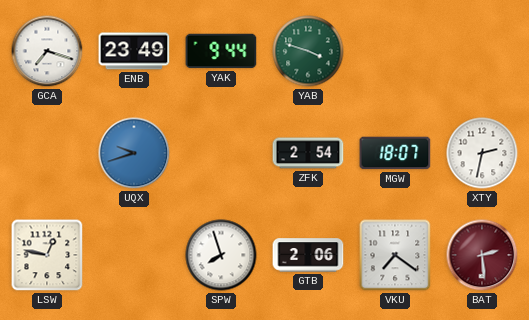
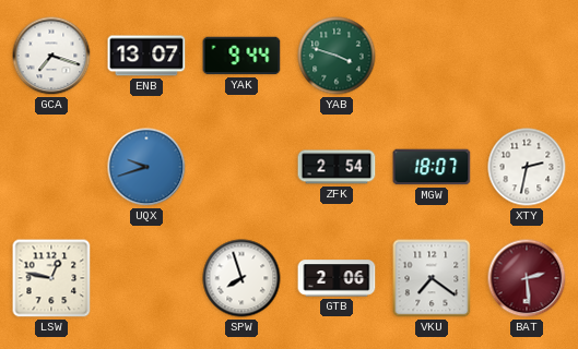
ENB: 23:49 -> 13:07
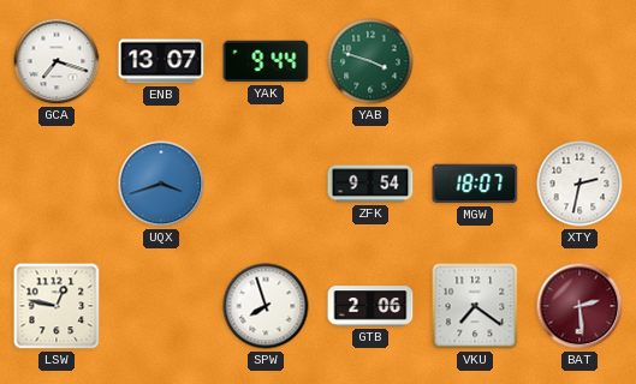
UQX: 9:42 -> 3:42
ZFK: 2:54 -> 9:54
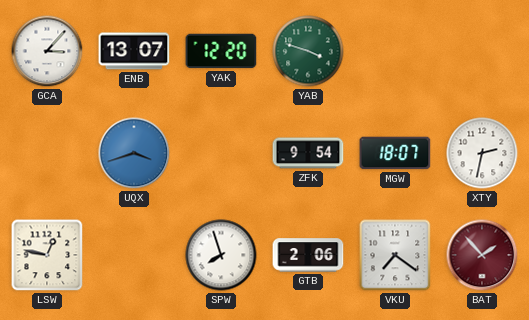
GCA: 7:18 -> 3:07
YAK: 9:44 -> 12:20
BAT: 2:29 -> 1:53
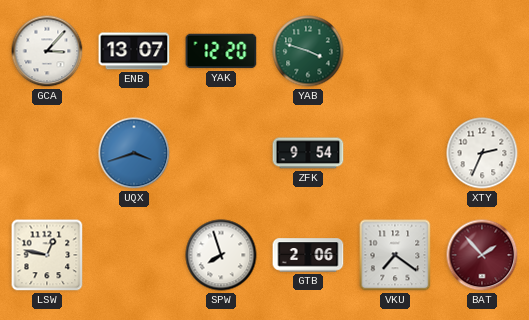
MGW: 18:07 -> none
XTY: 2:32 -> 2:34
